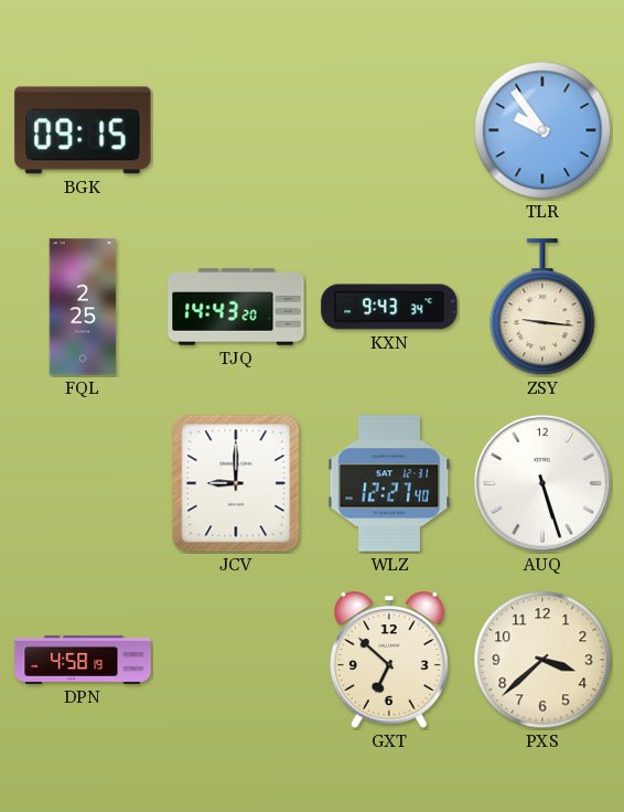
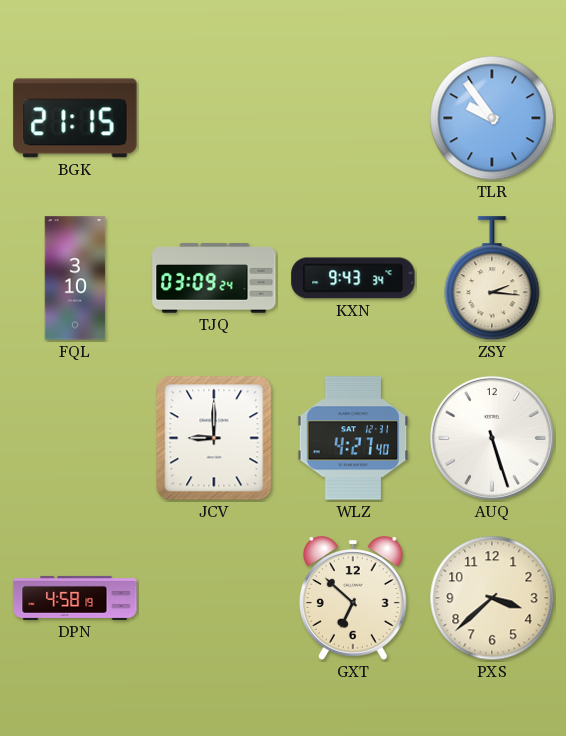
BGK: 09:15 -> 21:15
FQL: 2:25 -> 3:10
TJQ: 14:43 -> 03:09
ZSY: 9:16 -> 2:16
WLZ: 12:27 -> 4:27
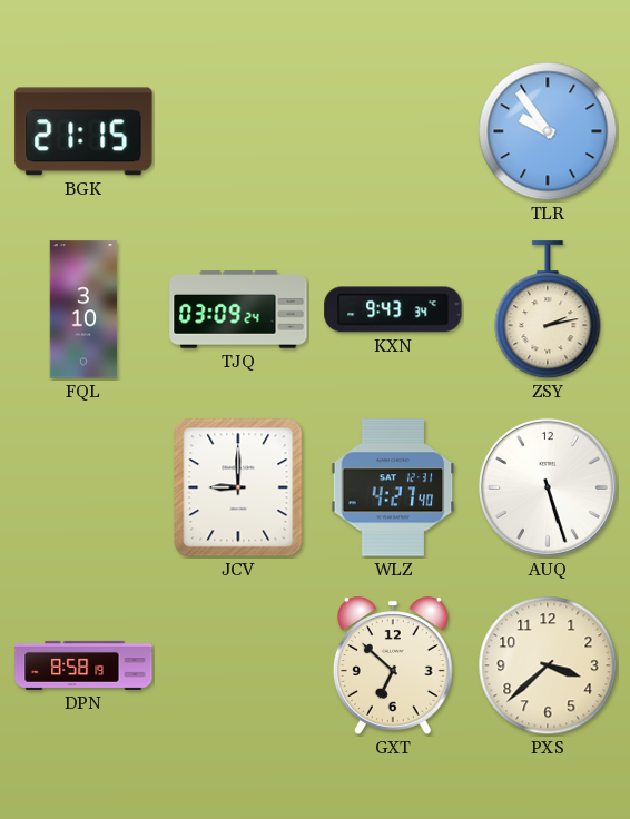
ZSY: 2:16 -> 2:13
DPN: 4:58 -> 8:58
